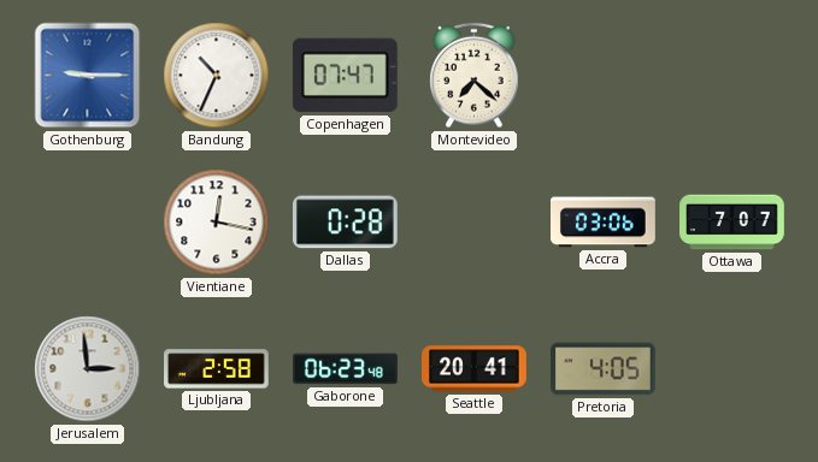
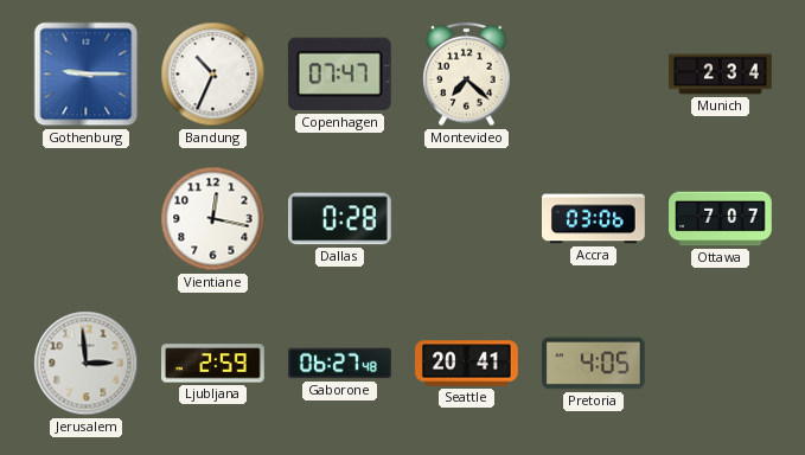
Munich: none -> 2:34
Ljubljana: 2:58 -> 2:59
Gaborone: 06:23 -> 06:27
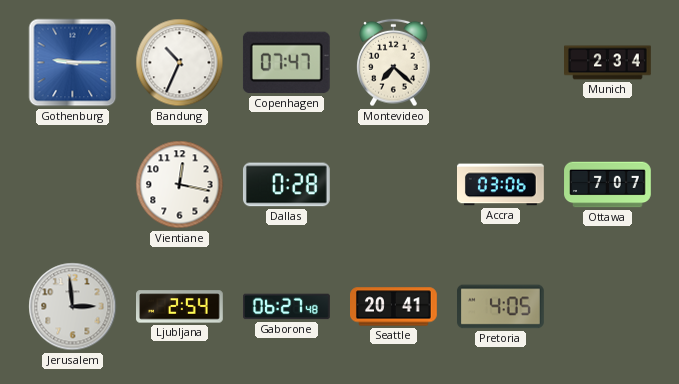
Ljubljana: 2:59 -> 2:54
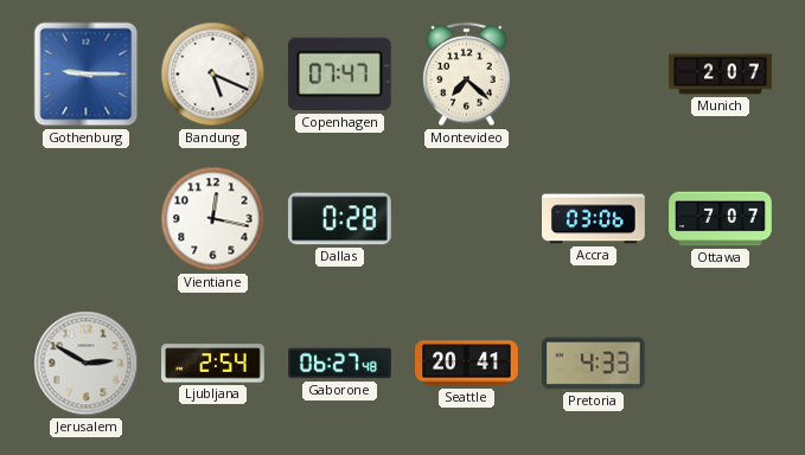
Bandung: 10:34 -> 5:19
Munich: 2:34 -> 2:07
Jerusalem: 2:59 -> 2:50
Pretoria: 4:05 -> 4:33
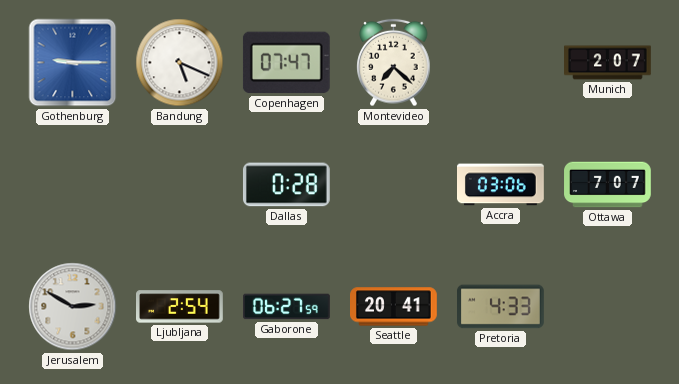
Vientiane: 12:17 -> none
Gaborone: 06:27:48 -> 06:27:59
